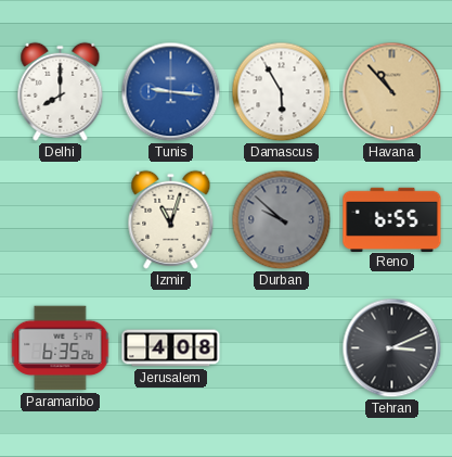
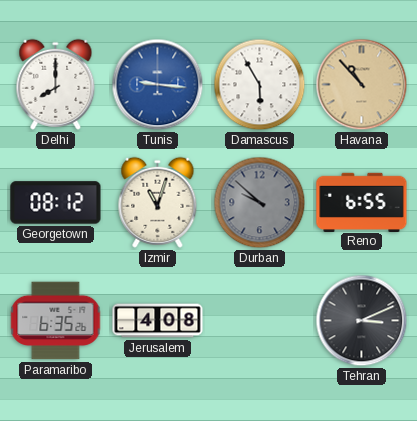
Georgetown: none -> 08:12
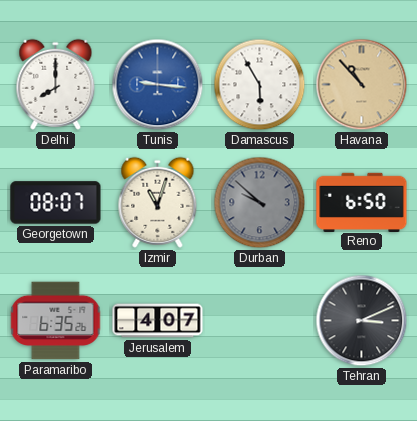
Georgetown: 08:12 -> 08:07
Reno: 6:55 -> 6:50
Jerusalem: 4:08 -> 4:07
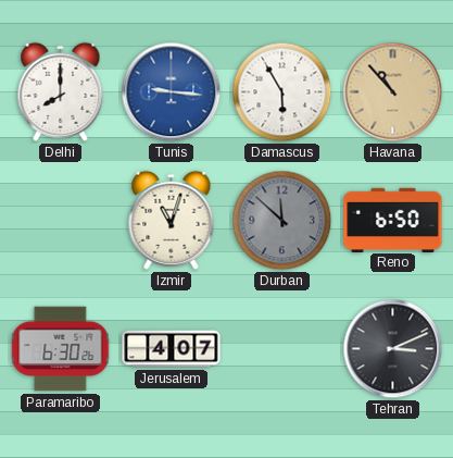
Georgetown: 08:07 -> none
Durban: 9:52 -> 11:52
Paramaribo: 6:35 -> 6:30
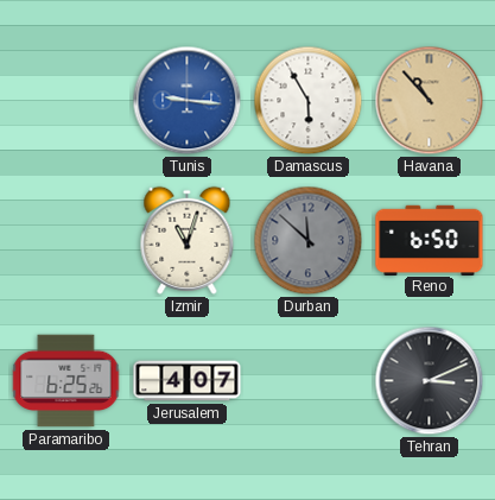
Delhi: 8:00 -> none
Paramaribo: 6:30 -> 6:25
